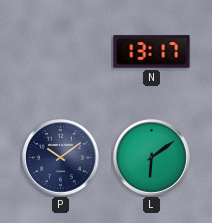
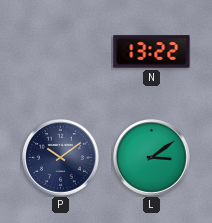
N: 13:17 -> 13:22
L: 6:09 -> 3:09
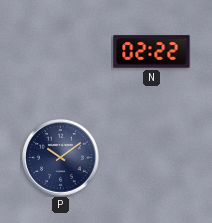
N: 13:22 -> 02:22
L: 3:09 -> none
